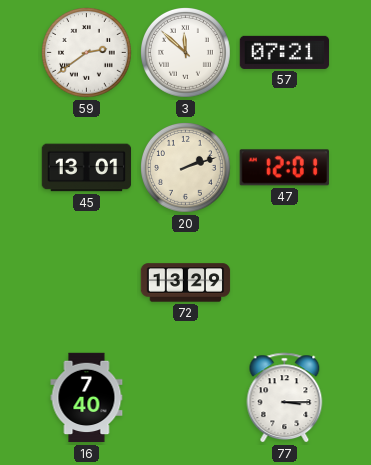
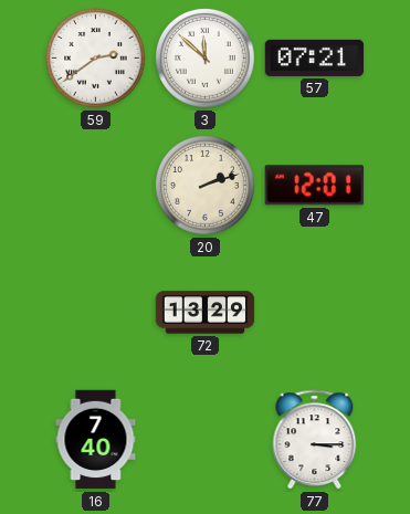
45: 13:01 -> none
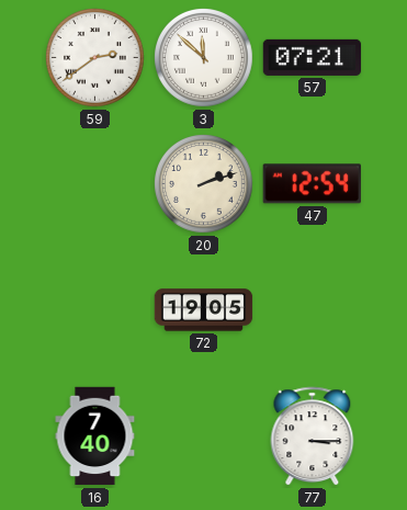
47: 12:01 -> 12:54
72: 13:29 -> 19:05
